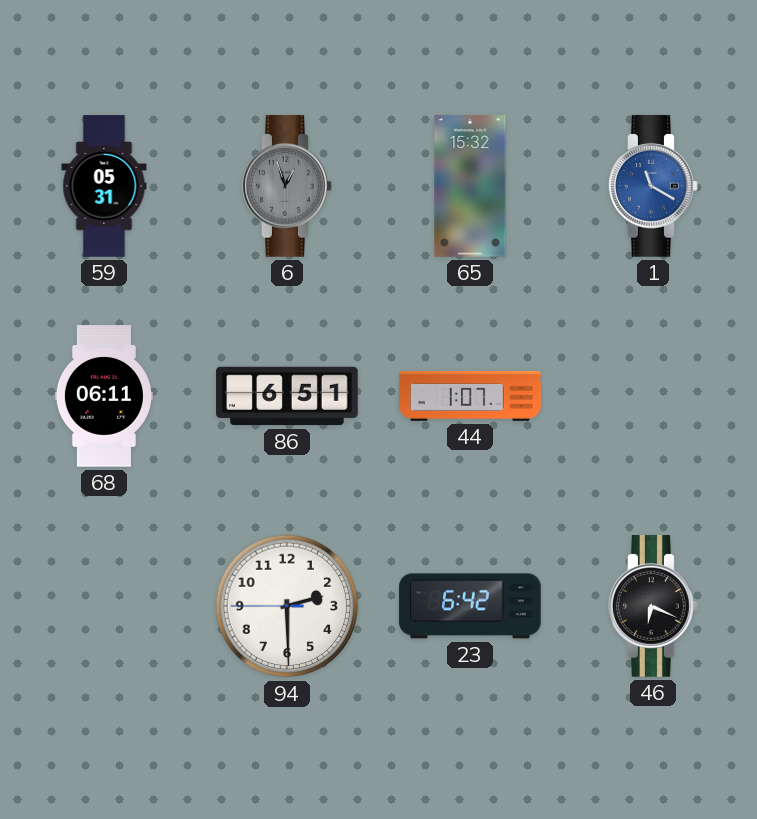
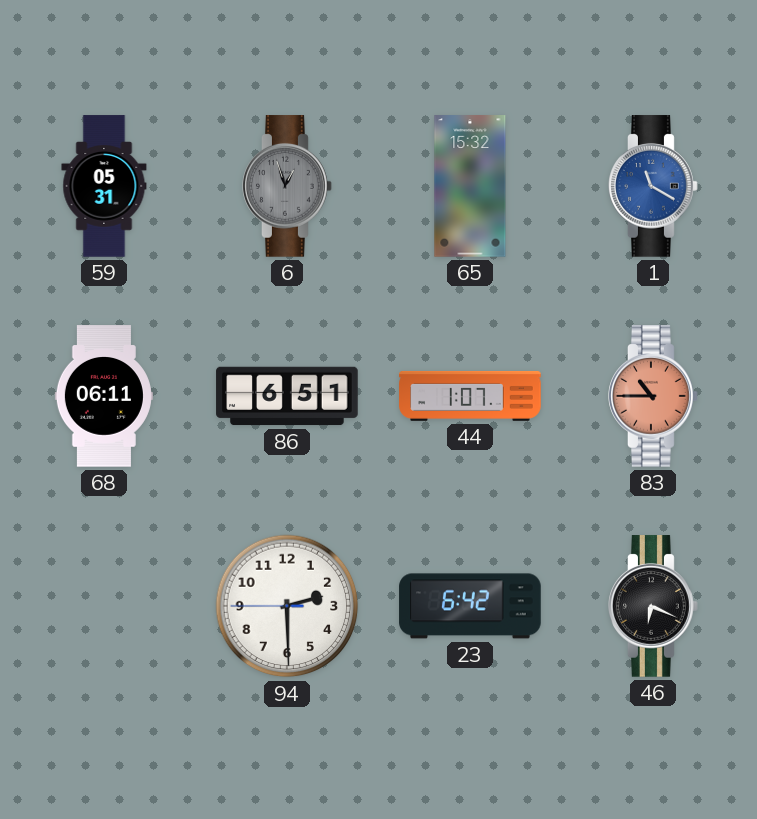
83: none -> 10:45
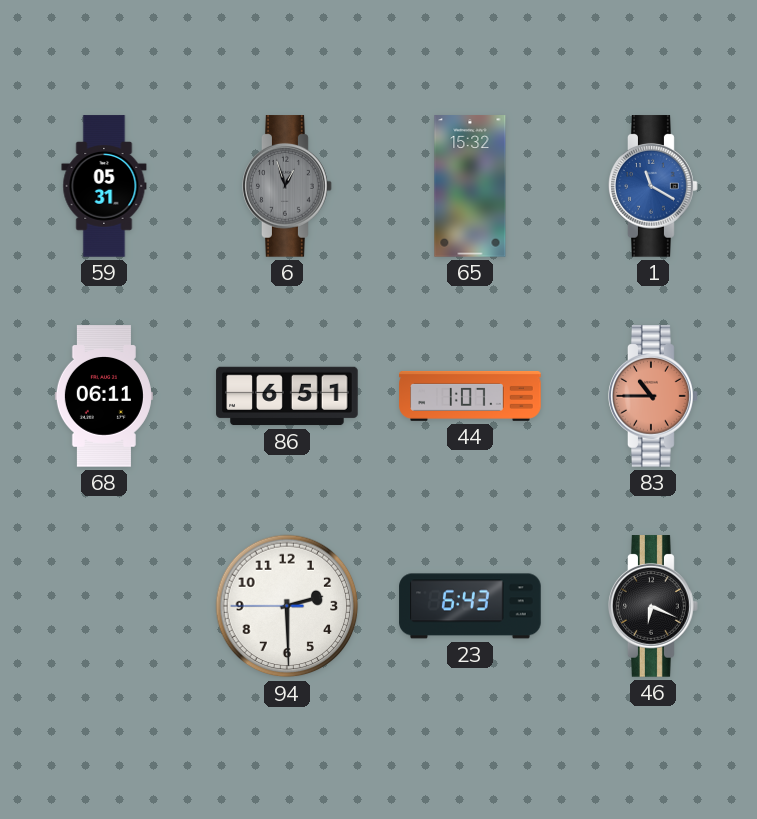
23: 6:42 -> 6:43
